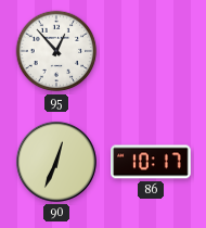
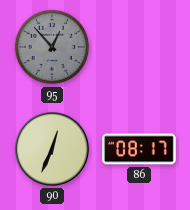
95 dial: white -> grey
86: 10:17 -> 08:17
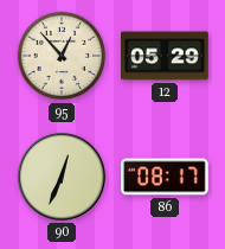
95 dial: grey -> cream
12: none -> 05:29
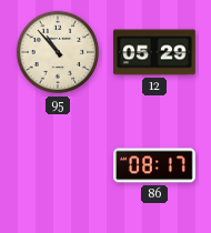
95: 12:53 -> 10:53
90: 12:34 -> none
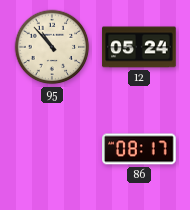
12: 05:29 -> 05:24
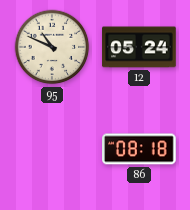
95: 10:53 -> 10:49
86: 08:17 -> 08:18
